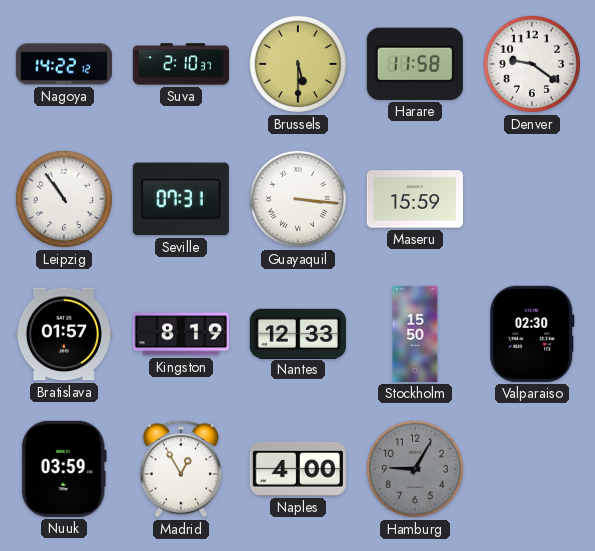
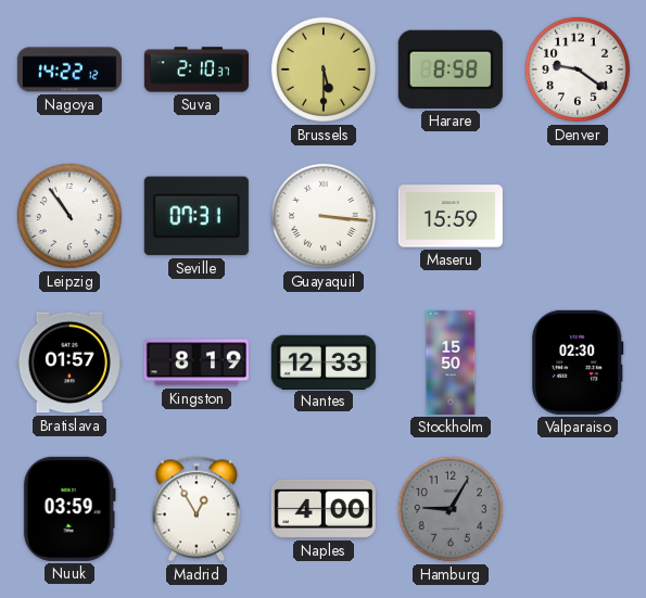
Harare: 11:58 -> 8:58
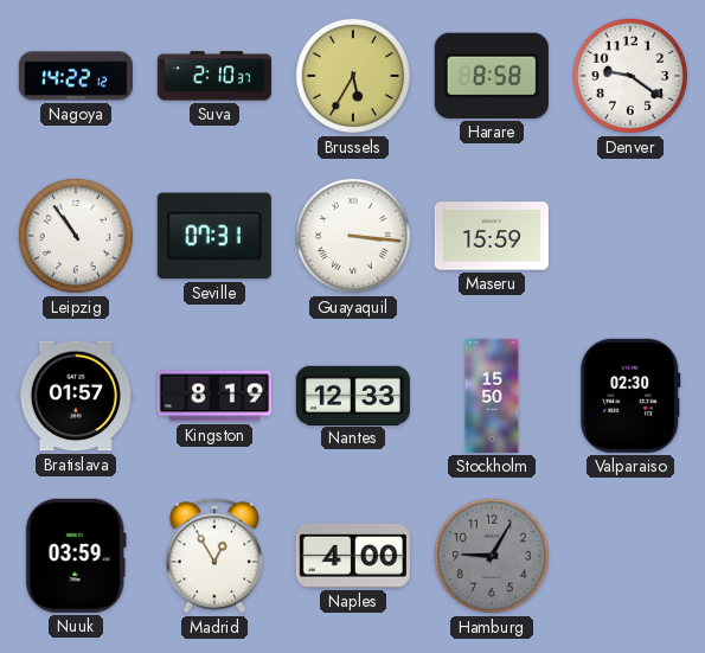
Brussels: 5:30 -> 5:35
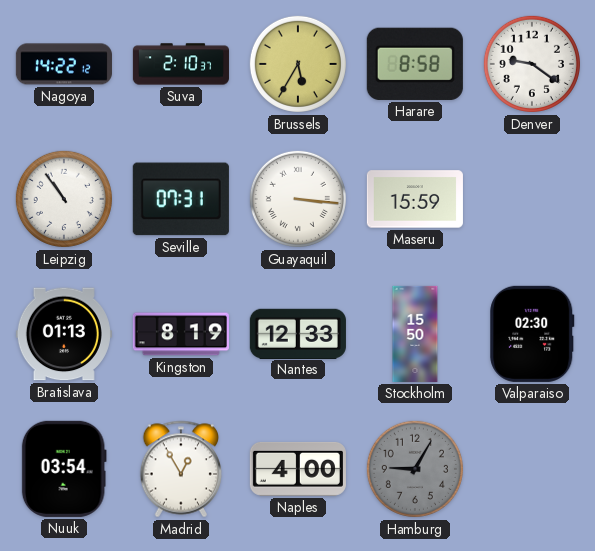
Bratislava: 01:57 -> 01:13
Nuuk: 03:59 -> 03:54
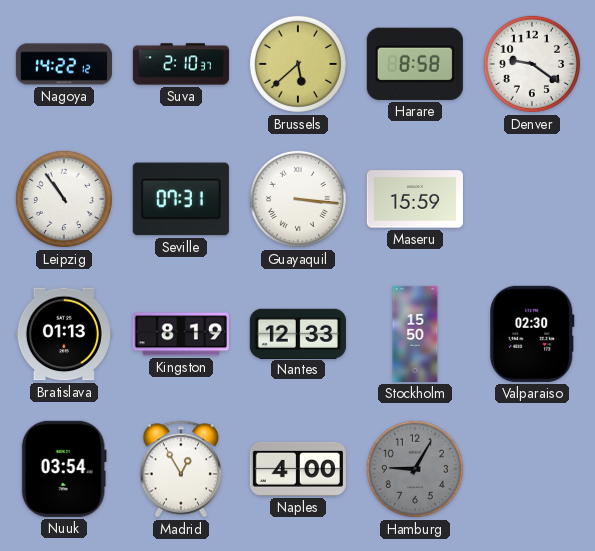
Brussels: 5:35 -> 5:38
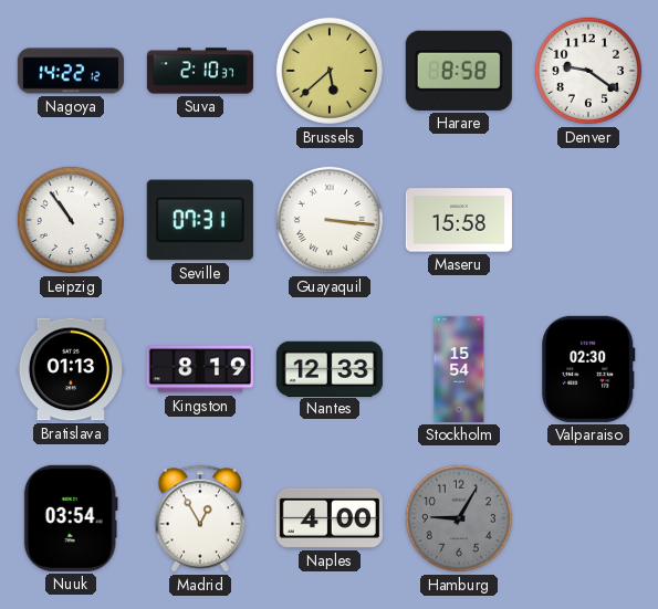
Maseru: 15:59 -> 15:58
Stockholm: 15:50 -> 15:54
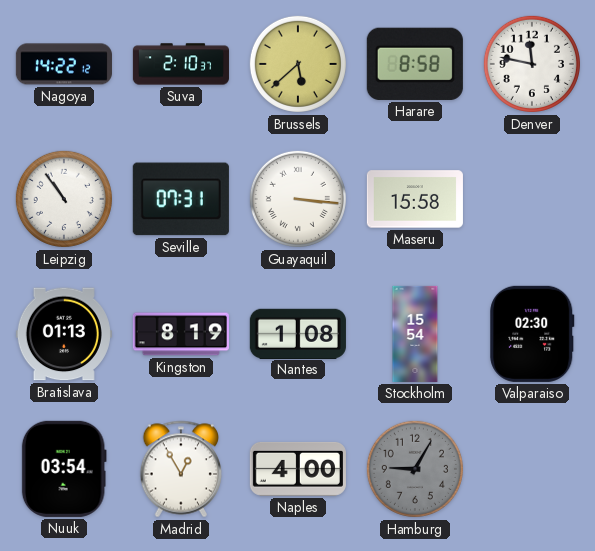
Denver: 9:21 -> 11:47
Nantes: 12:33 -> 1:08
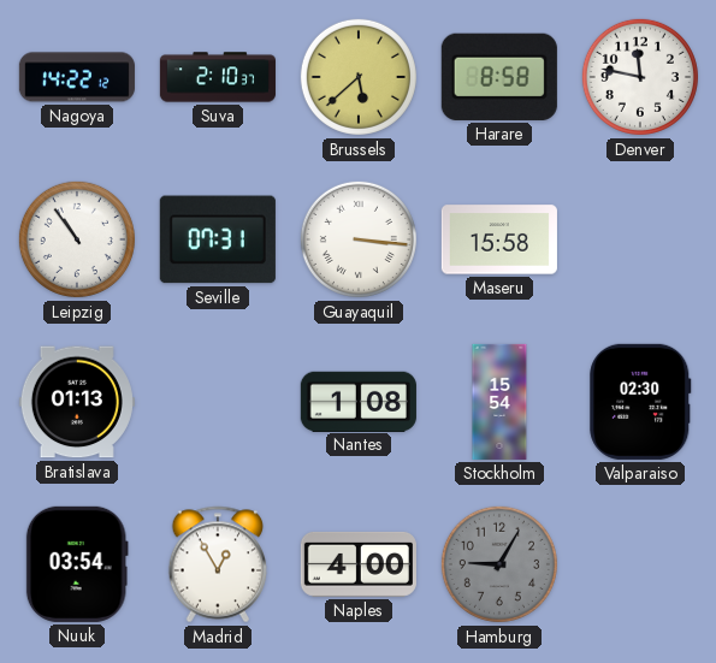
Kingston: 8:19 -> none
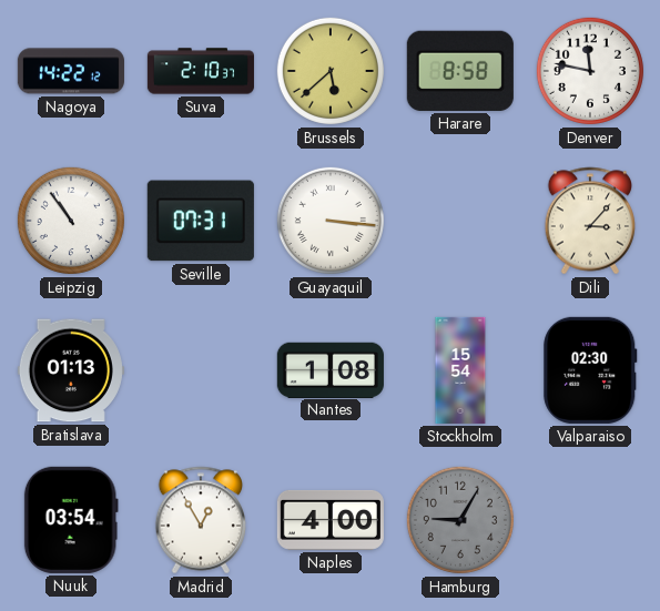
Maseru: 15:58 -> none
Dili: none -> 3:07
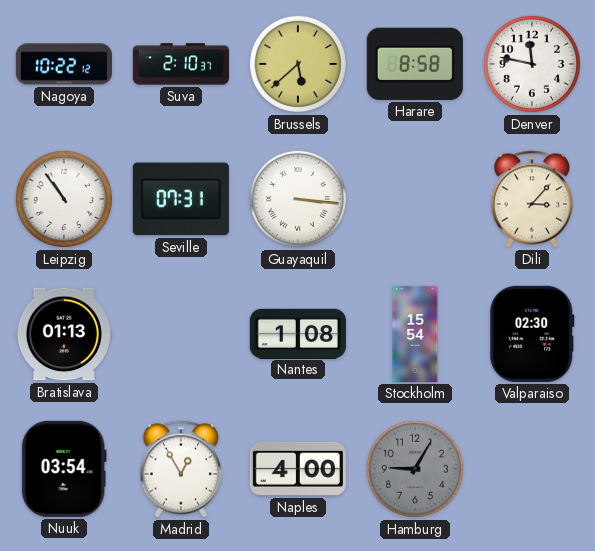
Nagoya: 14:22 -> 10:22
